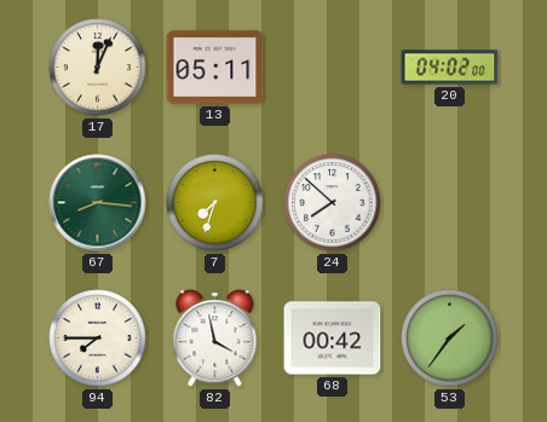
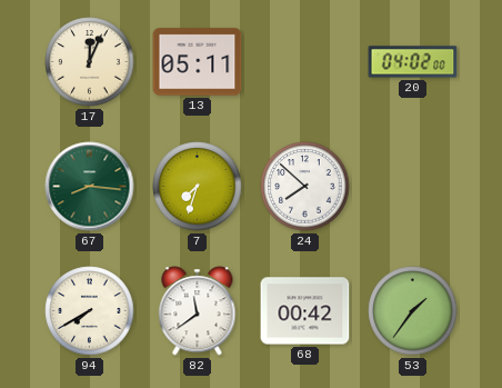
94: 7:45 -> 7:40
82: 3:58 -> 11:39
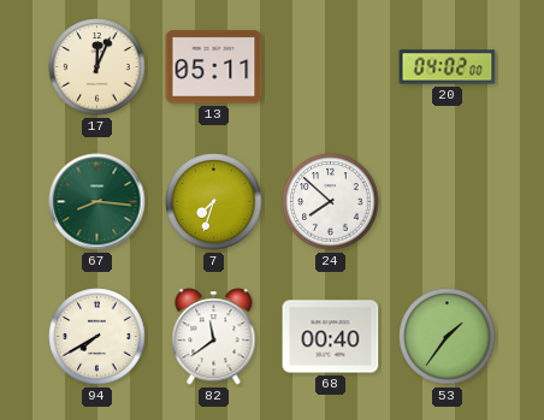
68: 00:42 -> 00:40
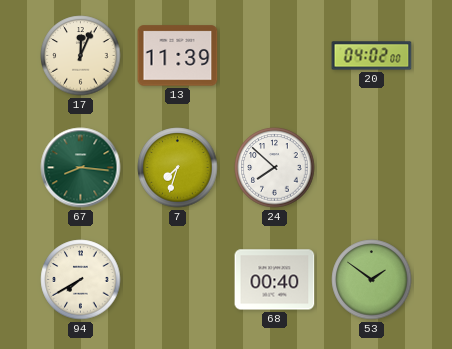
13: 05:11 -> 11:39
82: 11:39 -> none
53: 1:36 -> 1:51
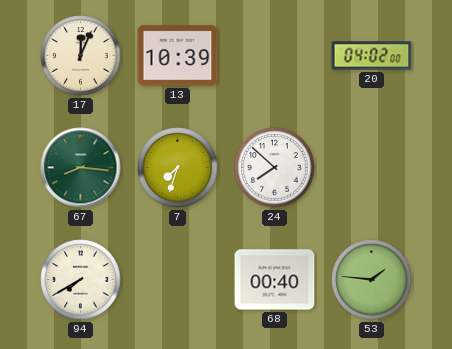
13: 11:39 -> 10:39
53: 1:51 -> 1:46
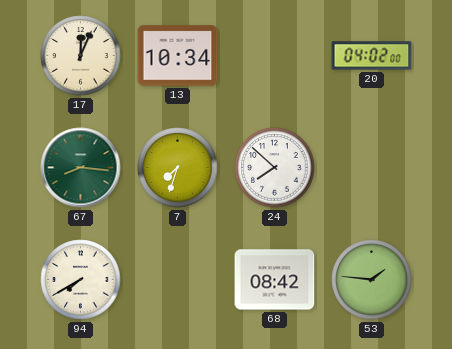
13: 10:39 -> 10:34
68: 00:40 -> 08:42
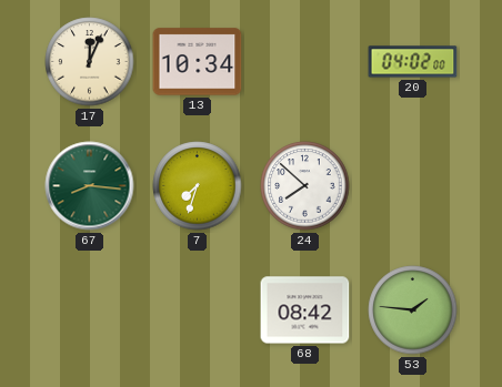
94: 7:40 -> none
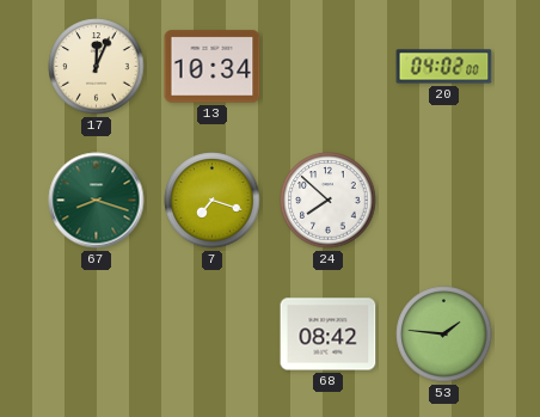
67: 8:16 -> 8:18
7: 7:33 -> 7:18
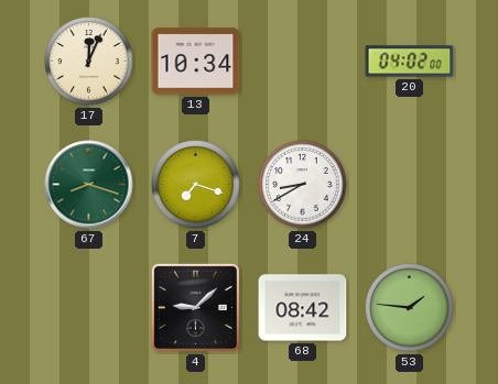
24: 7:52 -> 8:40
4: none -> 9:08
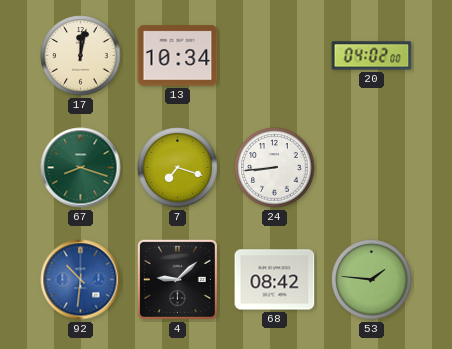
17: 12:04 -> 12:02
24: 8:40 -> 8:44
92: none -> 10:31
